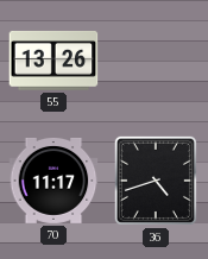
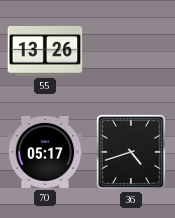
70: 11:17 -> 05:17
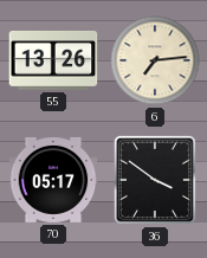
6: none -> 7:14
36: 4:42 -> 3:51
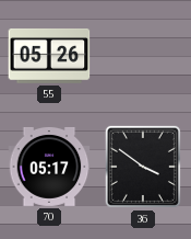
55: 13:26 -> 05:26
6: 7:14 -> none
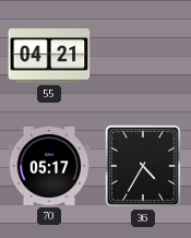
55: 05:26 -> 04:21
36: 3:51 -> 4:35
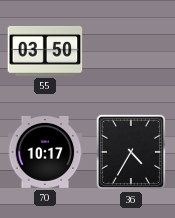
55: 04:21 -> 03:50
70: 05:17 -> 10:17
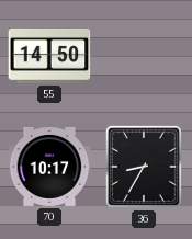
55: 03:50 -> 14:50
36: 4:35 -> 8:35
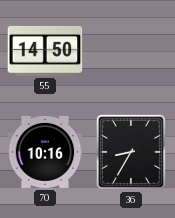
70: 10:17 -> 10:16
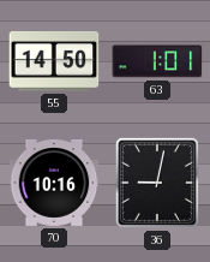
63: none -> 1:01
36: 8:35 -> 9:02
